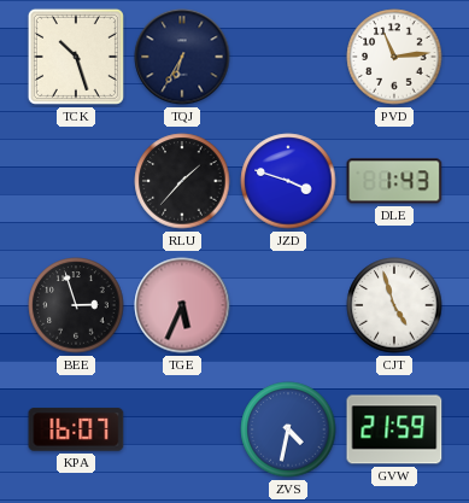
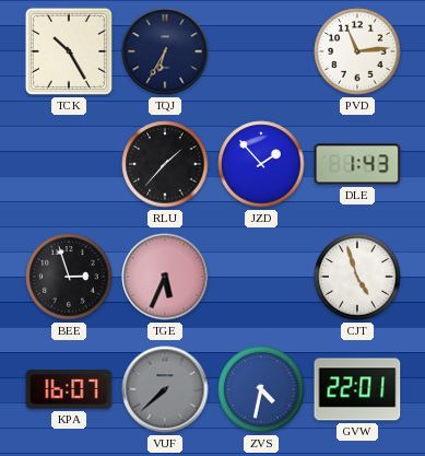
TCK: 10:27 -> 10:25
JZD: 3:48 -> 1:53
VUF: none -> 7:38
GVW: 21:59 -> 22:01
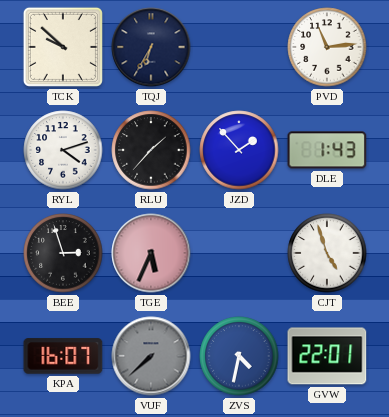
TCK: 10:25 -> 9:52
RYL: none -> 4:12
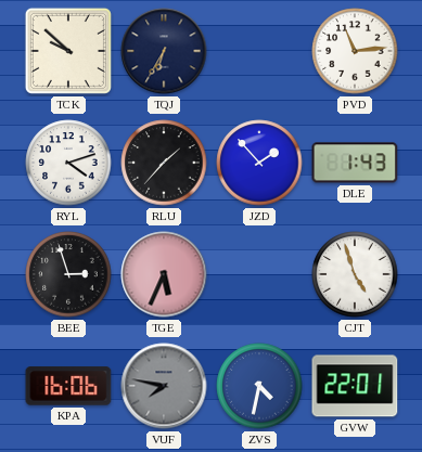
KPA: 16:07 -> 16:06
VUF: 7:38 -> 7:47
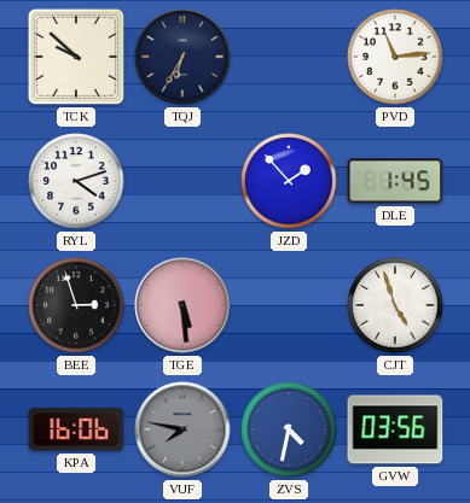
RLU: 1:37 -> none
DLE: 1:43 -> 1:45
TGE: 5:34 -> 5:29
GVW: 22:01 -> 03:56
